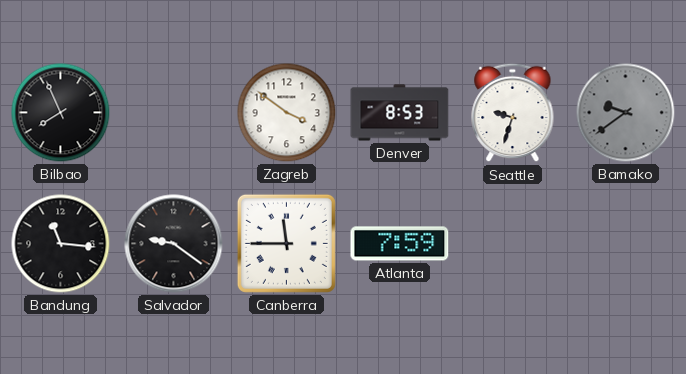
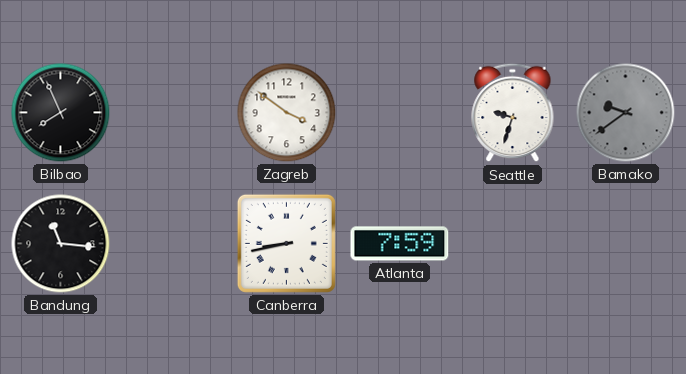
Denver: 8:53 -> none
Salvador: 9:21 -> none
Canberra: 11:45 -> 8:43
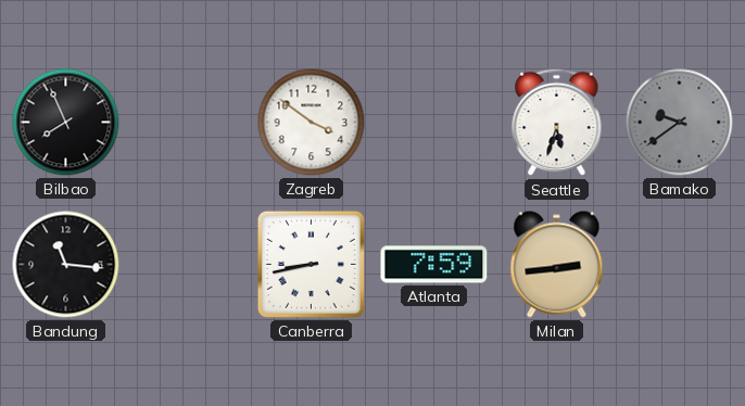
Seattle: 9:33 -> 5:33
Milan: none -> 2:44
